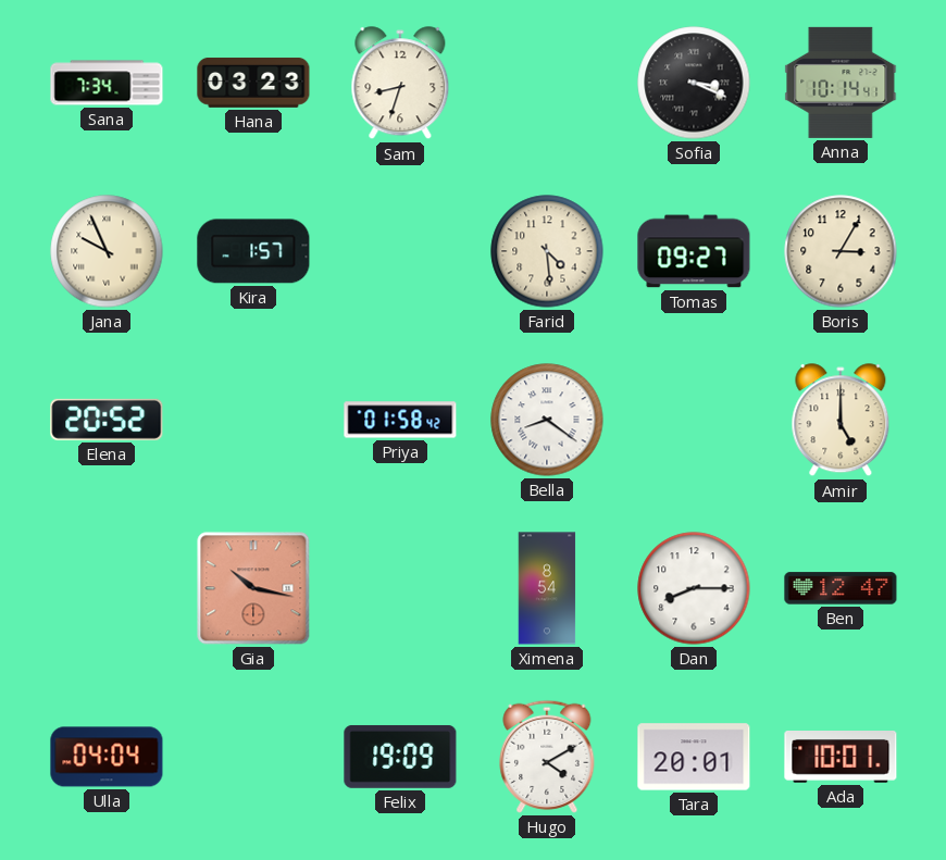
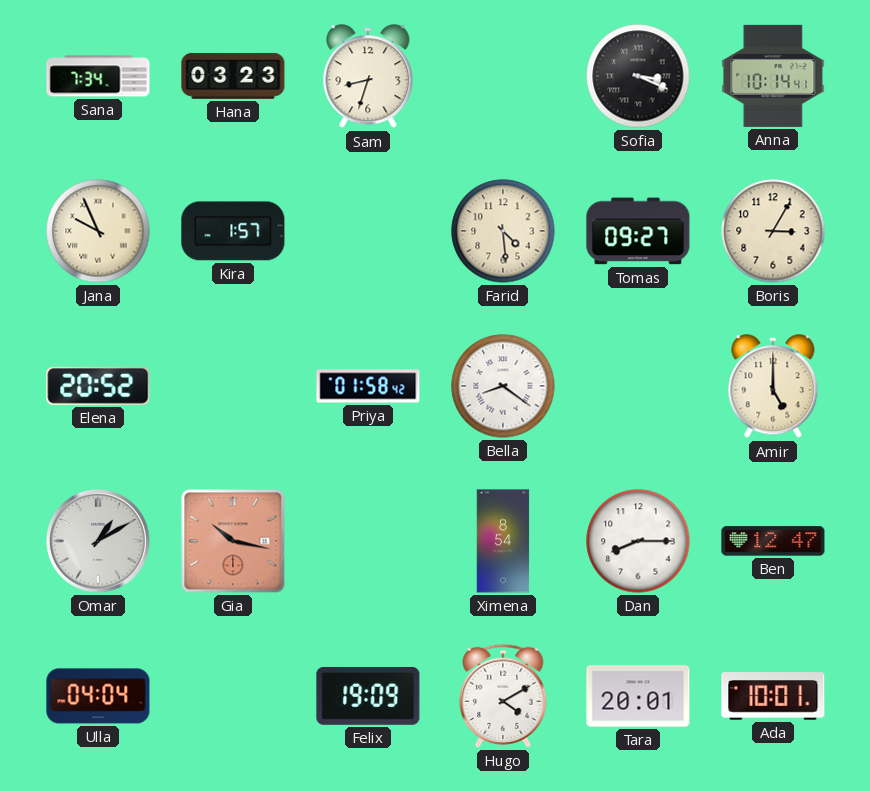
Omar: none -> 1:10
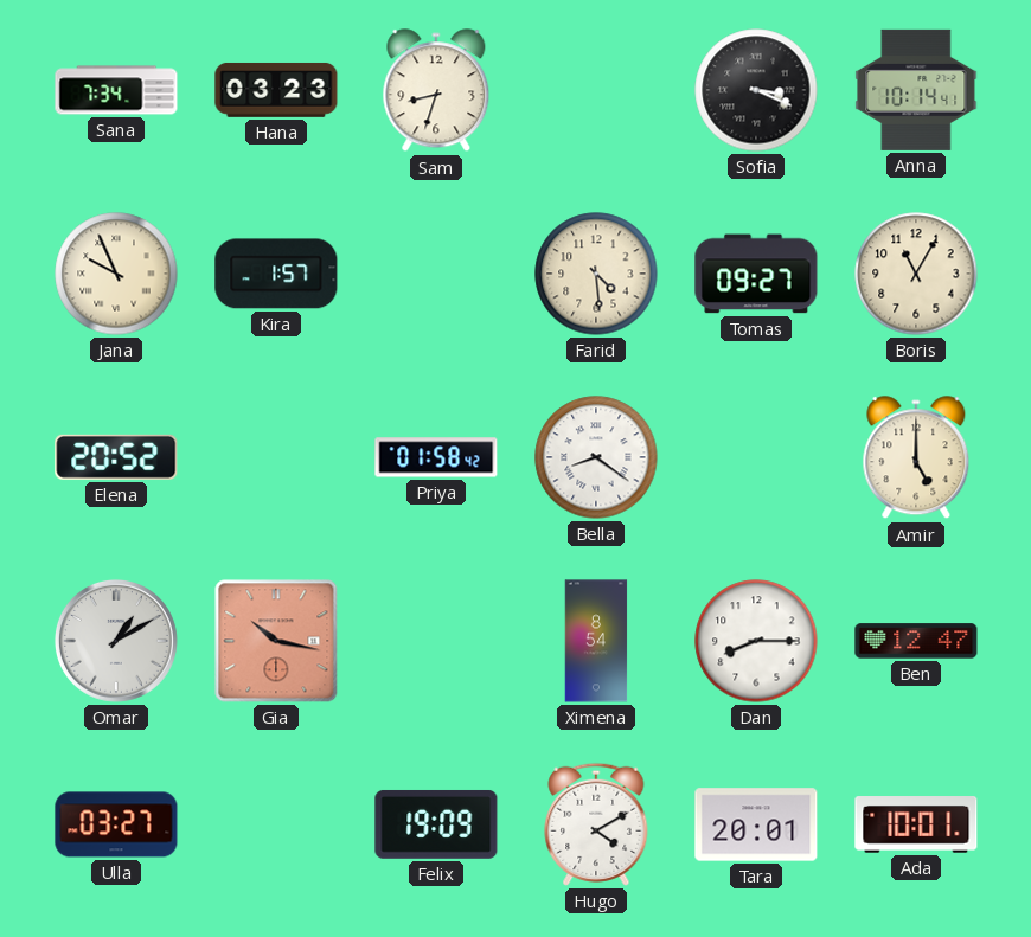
Boris: 3:05 -> 11:05
Ulla: 04:04 -> 03:27
